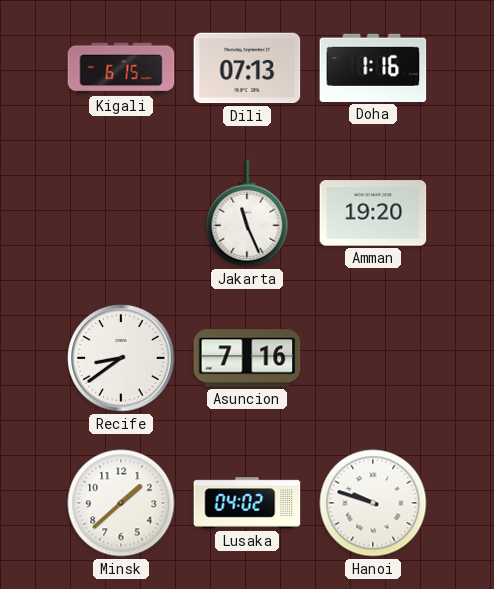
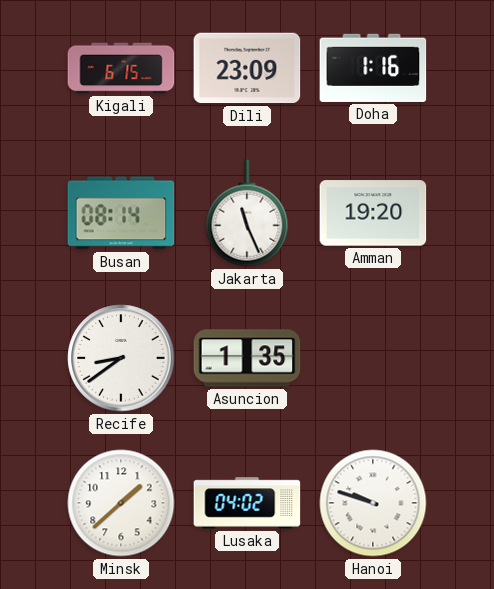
Dili: 07:13 -> 23:09
Busan: none -> 08:14
Asuncion: 7:16 -> 1:35
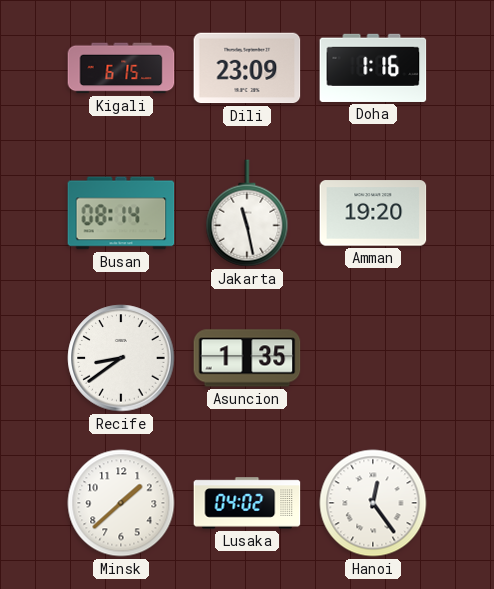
Jakarta: 11:26 -> 11:28
Hanoi: 9:48 -> 12:24
